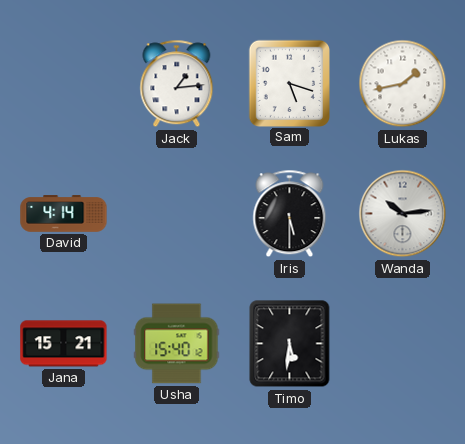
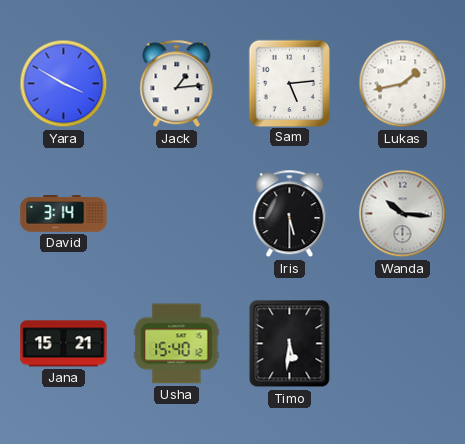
Yara: none -> 3:50
Sam: 5:18 -> 5:14
David: 4:14 -> 3:14
Wanda: 10:14 -> 10:16
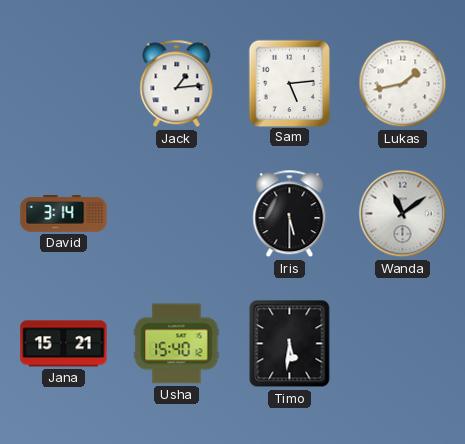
Yara: 3:50 -> none
Wanda: 10:16 -> 11:09
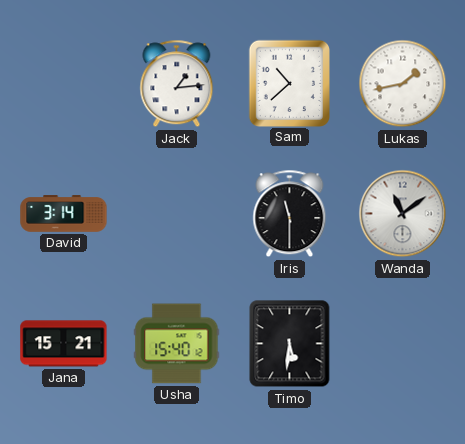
Sam: 5:14 -> 10:38
Iris: 5:30 -> 11:30
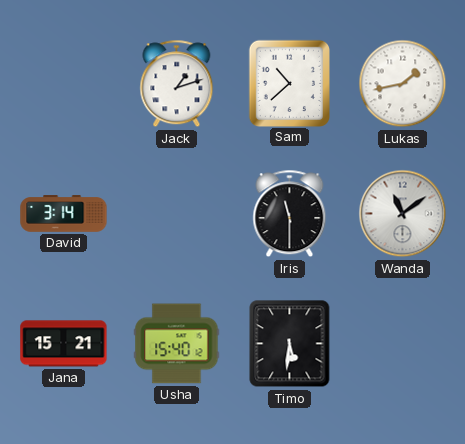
Jack: 1:14 -> 1:12
